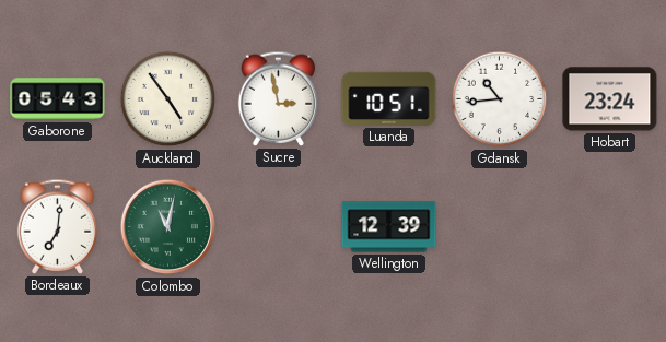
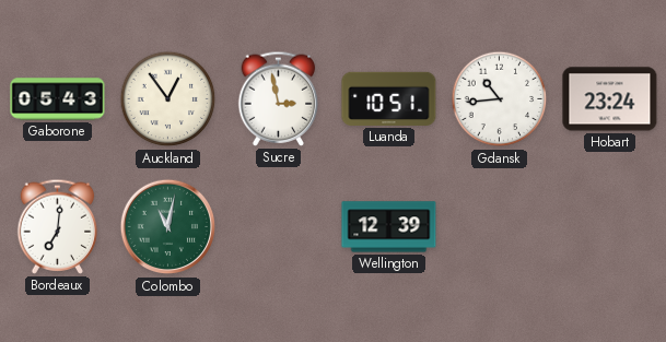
Auckland: 4:54 -> 12:54
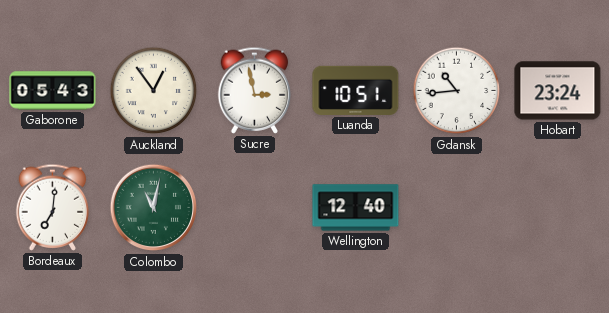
Wellington: 12:39 -> 12:40
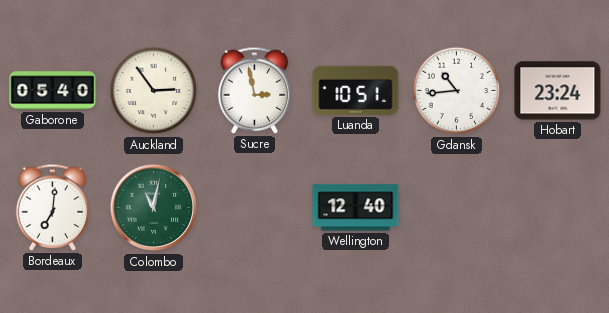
Gaborone: 05:43 -> 05:40
Auckland: 12:54 -> 2:54
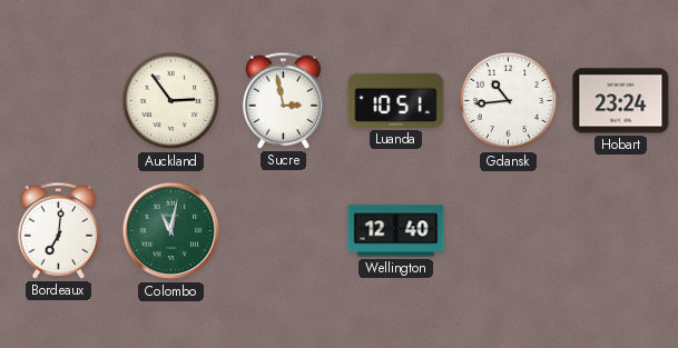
Gaborone: 05:40 -> none
